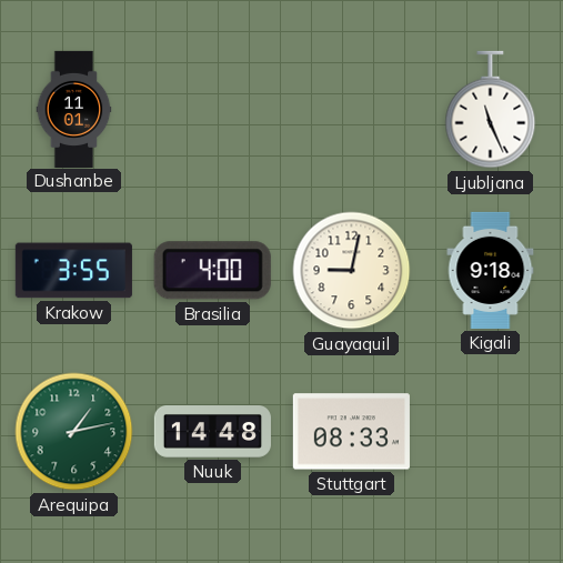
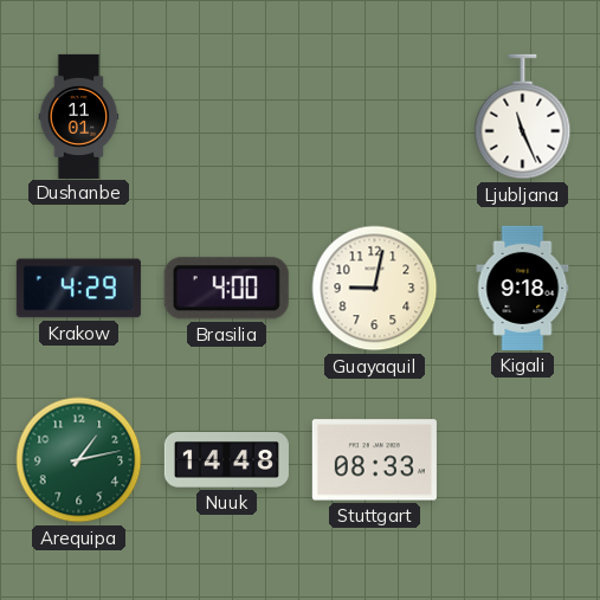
Krakow: 3:55 -> 4:29
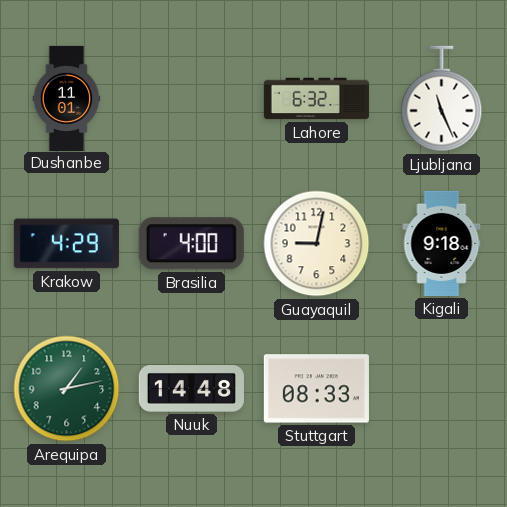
Lahore: none -> 6:32
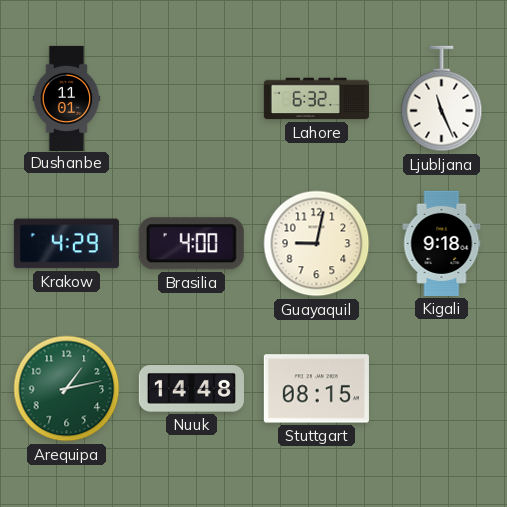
Stuttgart: 08:33 -> 08:15
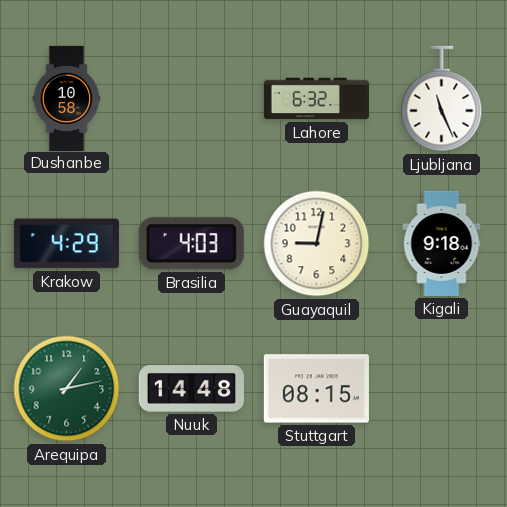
Dushanbe: 11:01 -> 10:58
Brasilia: 4:00 -> 4:03
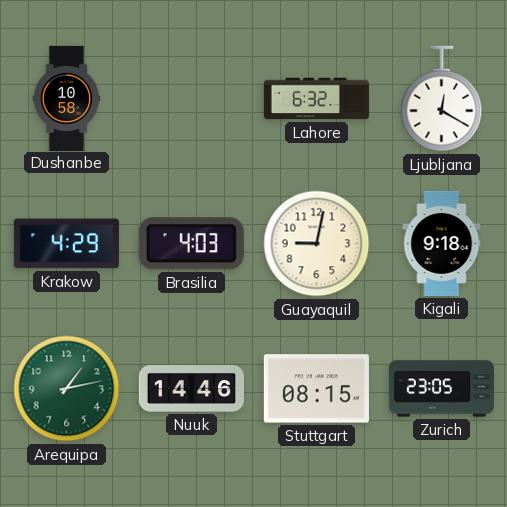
Ljubljana: 11:26 -> 12:20
Nuuk: 14:48 -> 14:46
Zurich: none -> 23:05
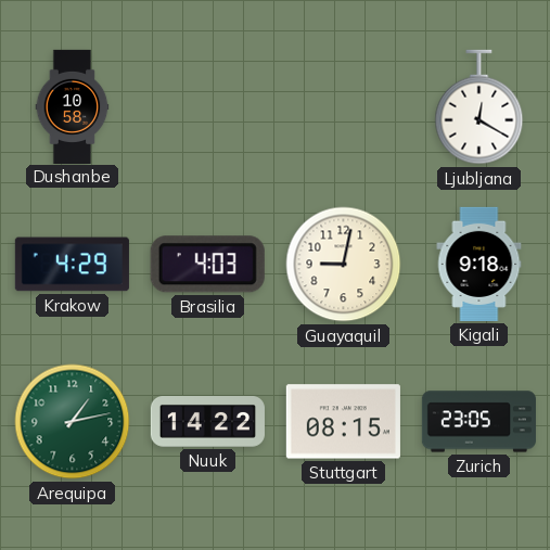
Lahore: 6:32 -> none
Nuuk: 14:46 -> 14:22
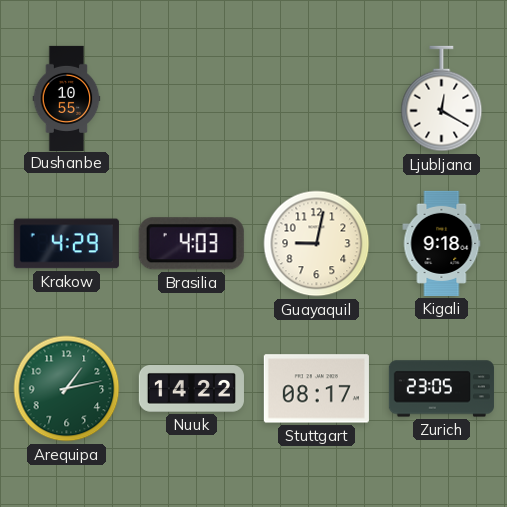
Dushanbe: 10:58 -> 10:55
Stuttgart: 08:15 -> 08:17
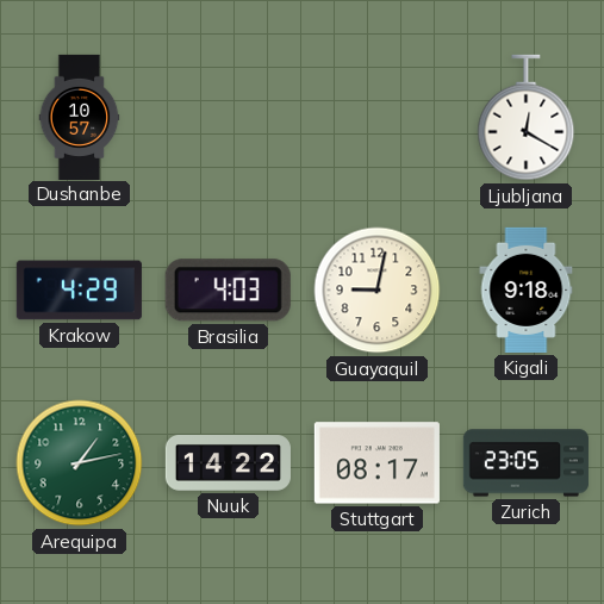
Dushanbe: 10:55 -> 10:57
